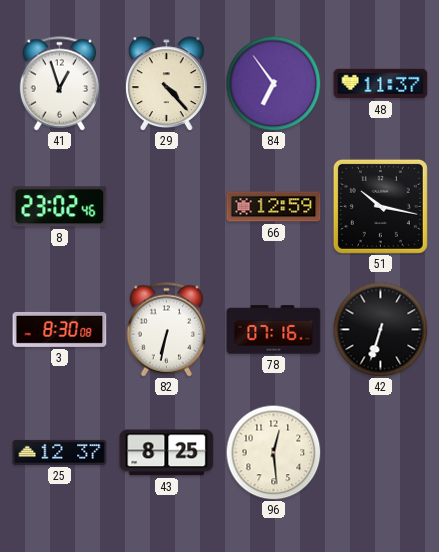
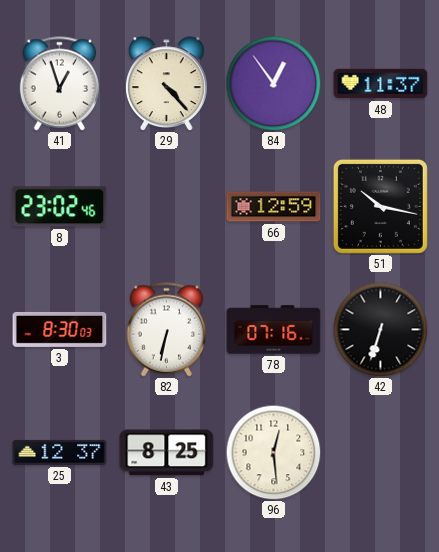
84: 6:54 -> 12:54
3: 8:30:08 -> 8:30:03
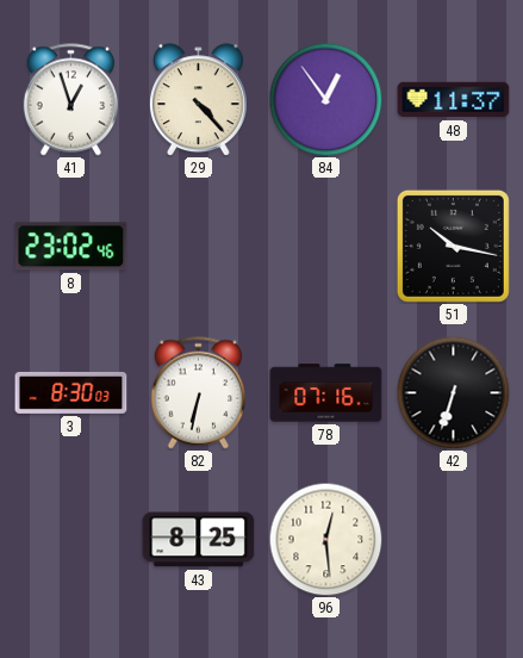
66: 12:59 -> none
25: 12:37 -> none
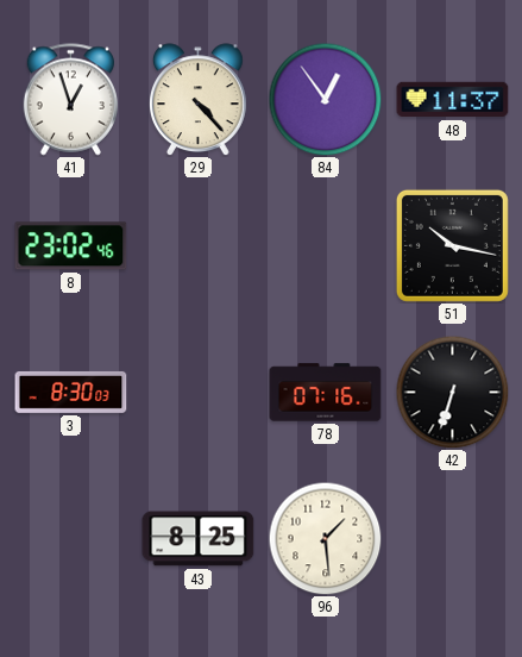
82: 6:32 -> none
96: 12:29 -> 1:29
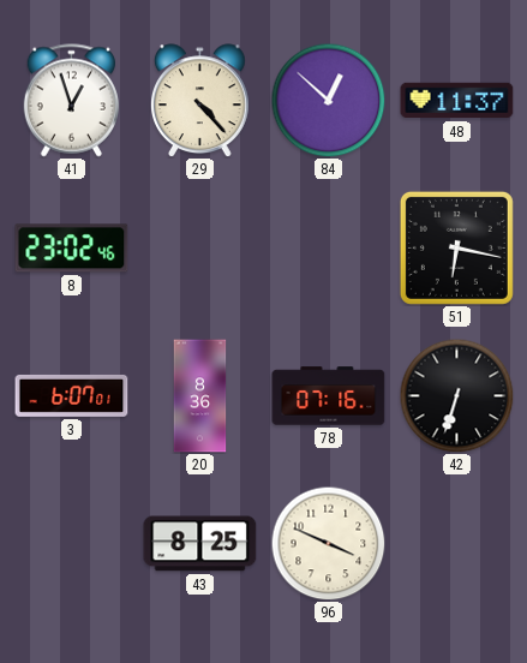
84: 12:54 -> 12:52
51: 10:17 -> 6:17
3: 8:30 -> 6:07
20: none -> 8:36
96: 1:29 -> 3:49
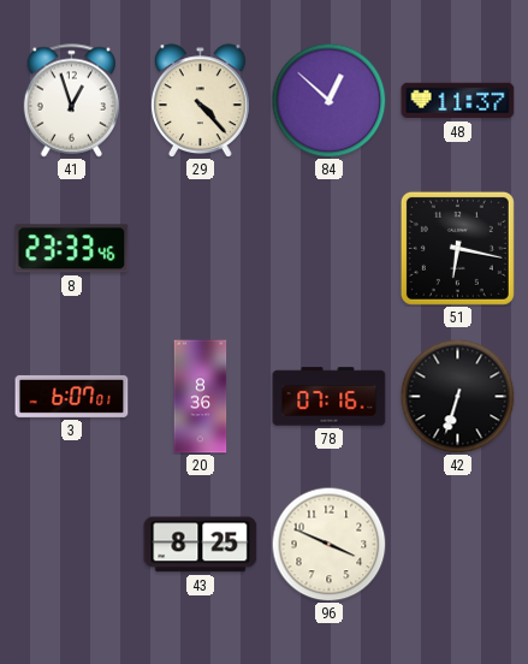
8: 23:02 -> 23:33
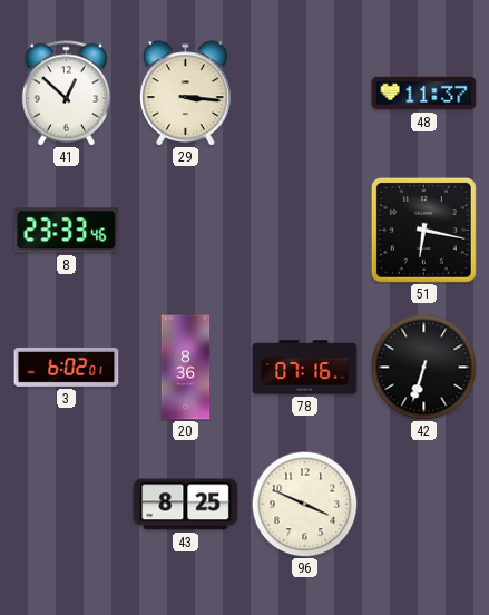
41: 12:57 -> 12:52
29: 4:23 -> 3:16
84: 12:52 -> none
3: 6:07 -> 6:02
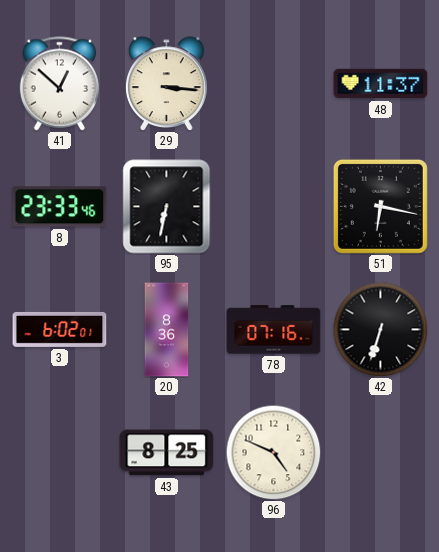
95: none -> 6:32
96: 3:49 -> 4:49
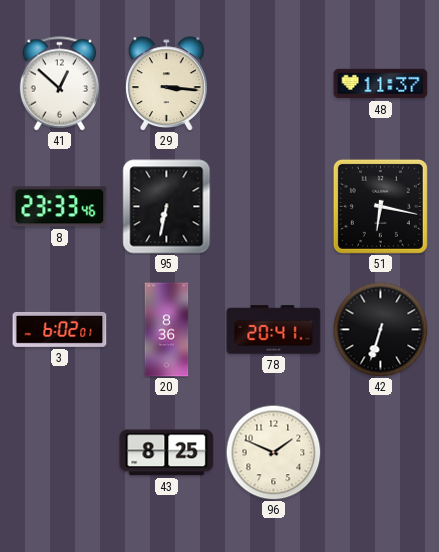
78: 07:16 -> 20:41
96: 4:49 -> 1:49
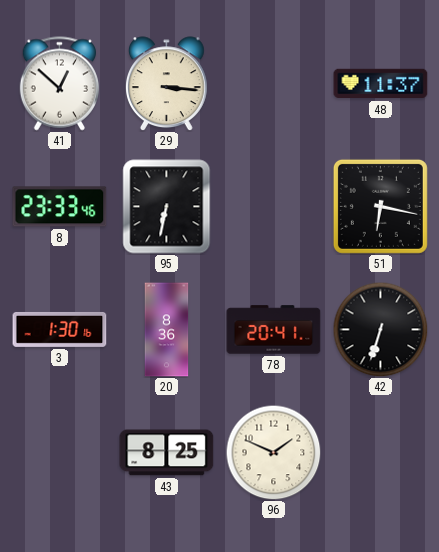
3: 6:02 -> 1:30
